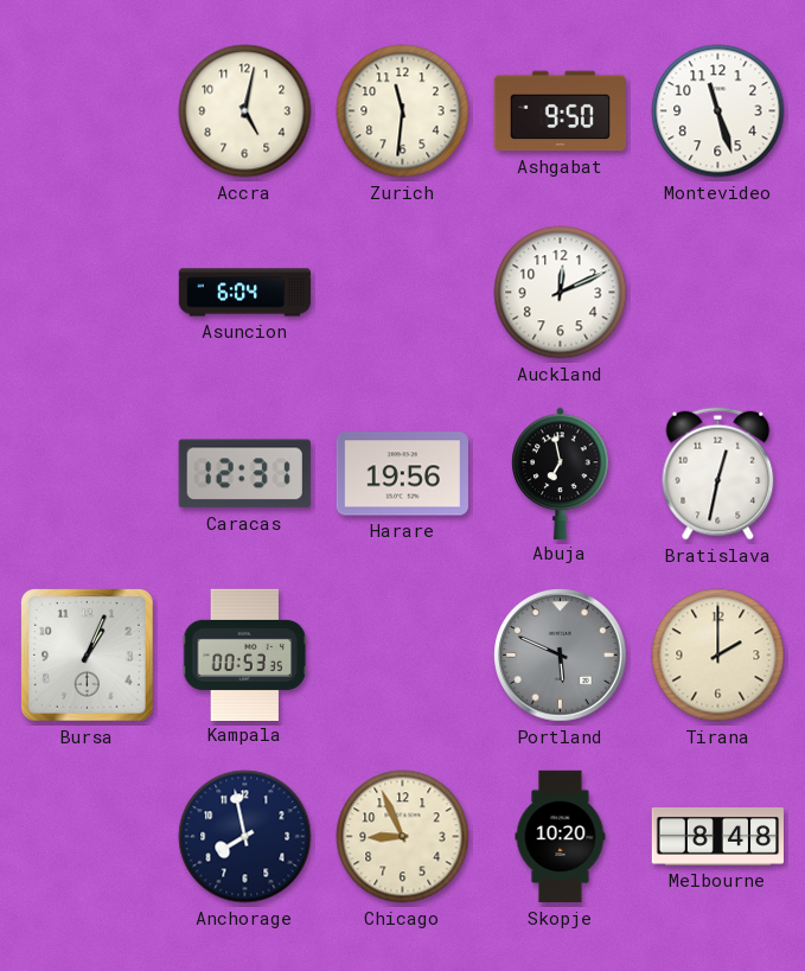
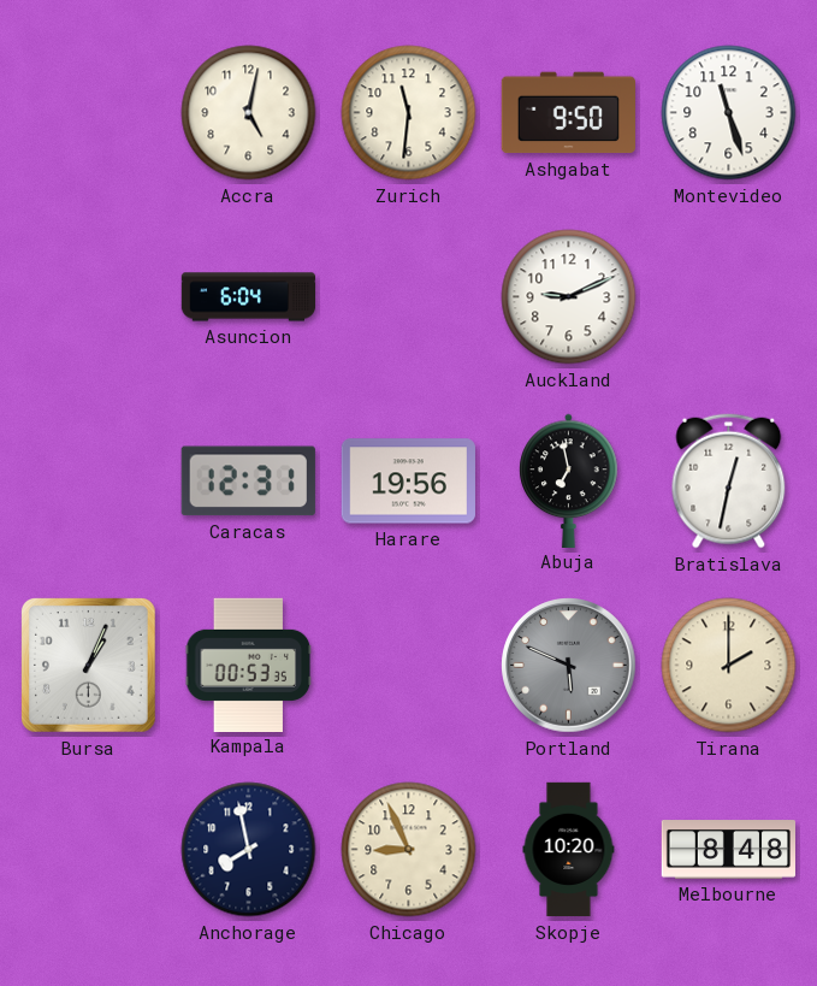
Auckland: 12:11 -> 9:11
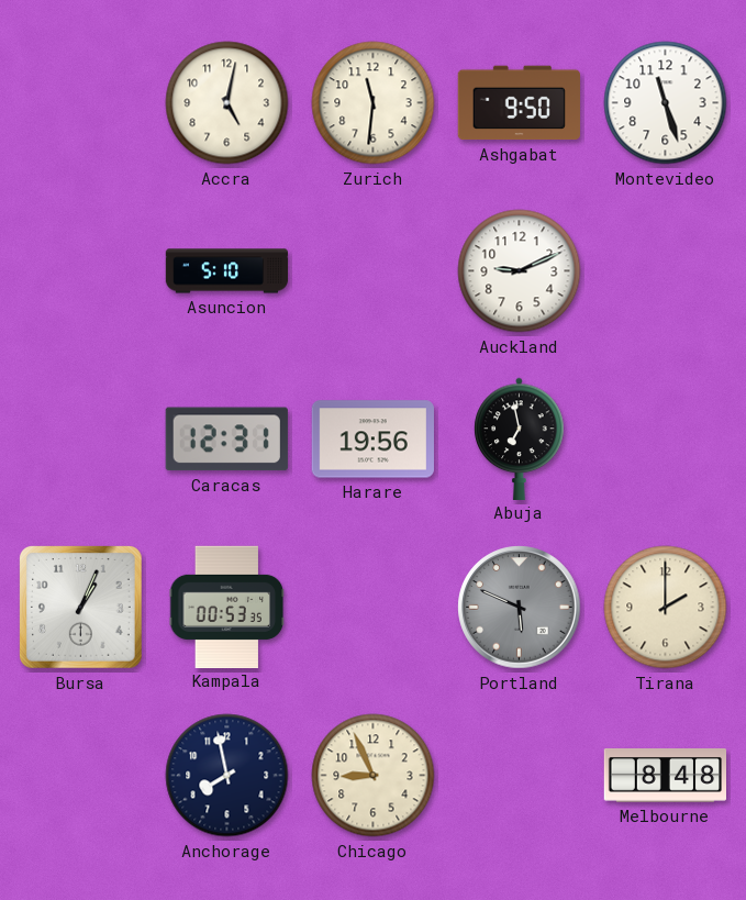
Asuncion: 6:04 -> 5:10
Bratislava: 12:32 -> none
Skopje: 10:20 -> none
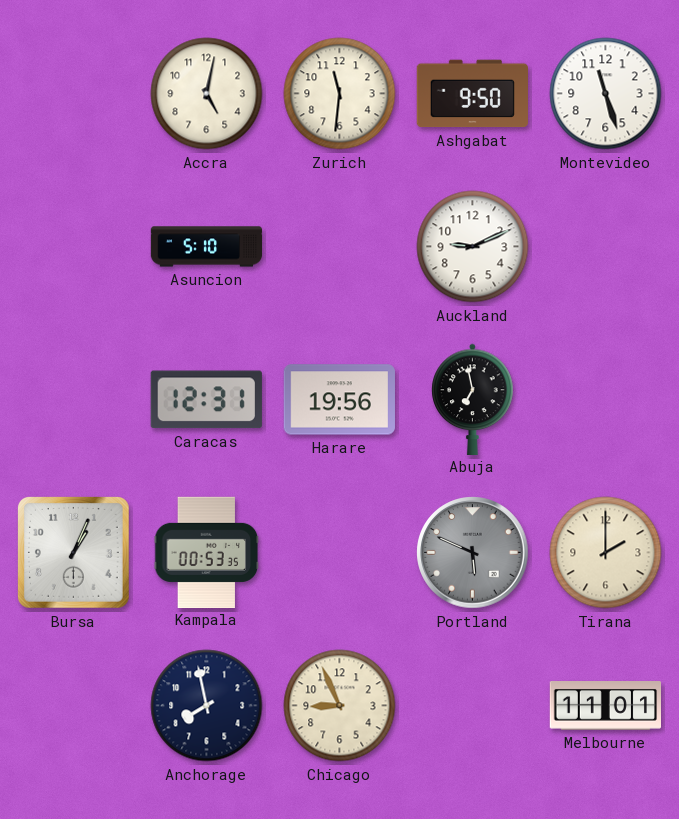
Melbourne: 8:48 -> 11:01
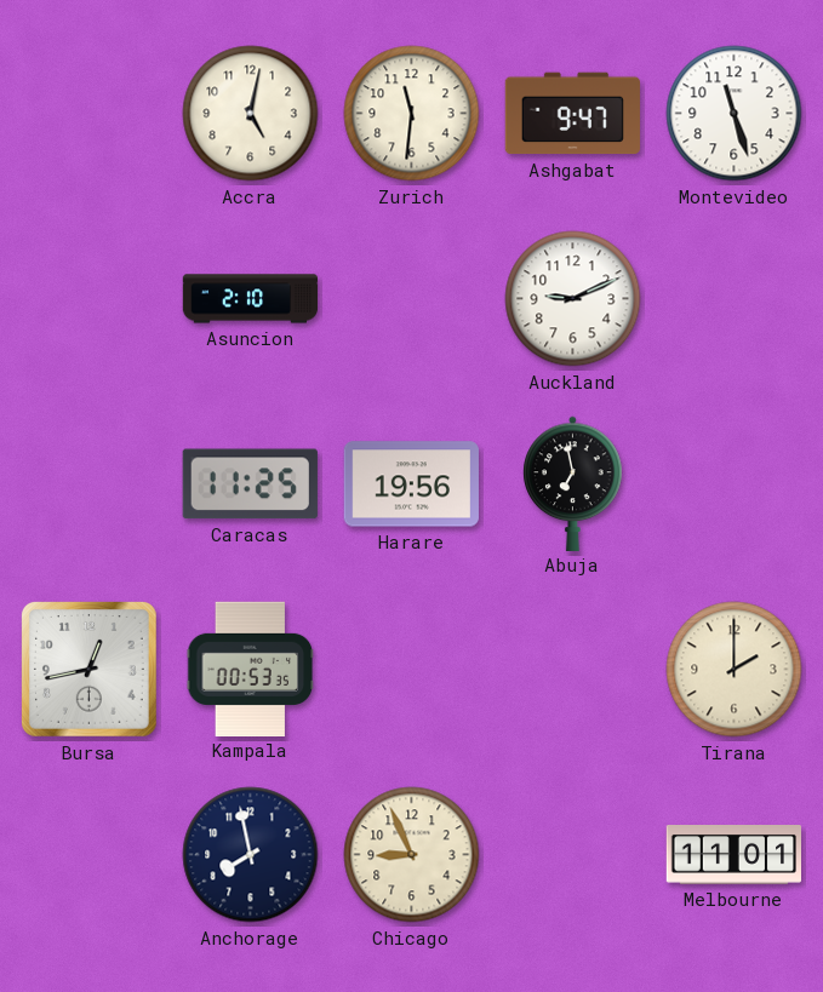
Ashgabat: 9:50 -> 9:47
Asuncion: 5:10 -> 2:10
Caracas: 12:31 -> 11:25
Bursa: 1:04 -> 12:43
Portland: 5:49 -> none
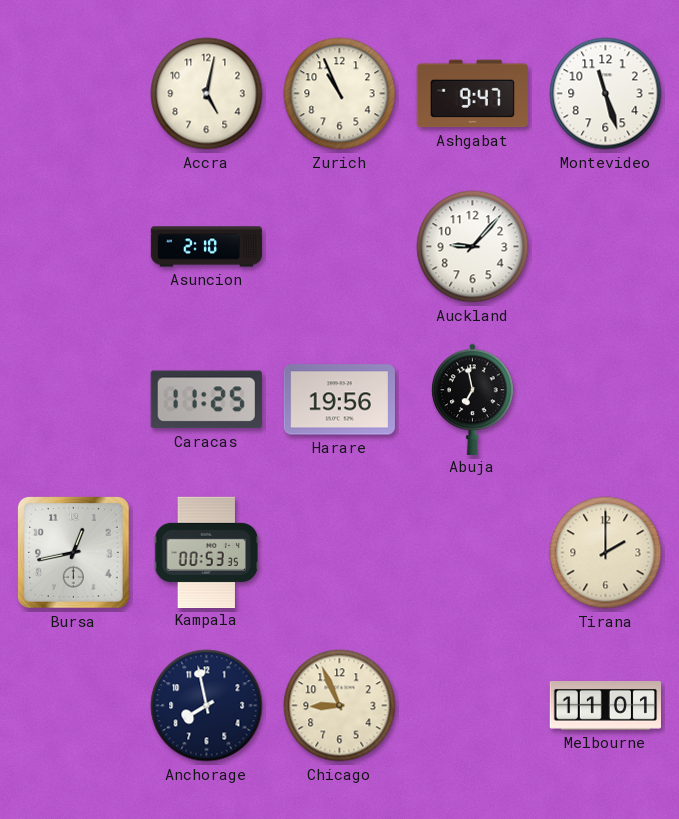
Zurich: 11:31 -> 10:56
Auckland: 9:11 -> 9:07
